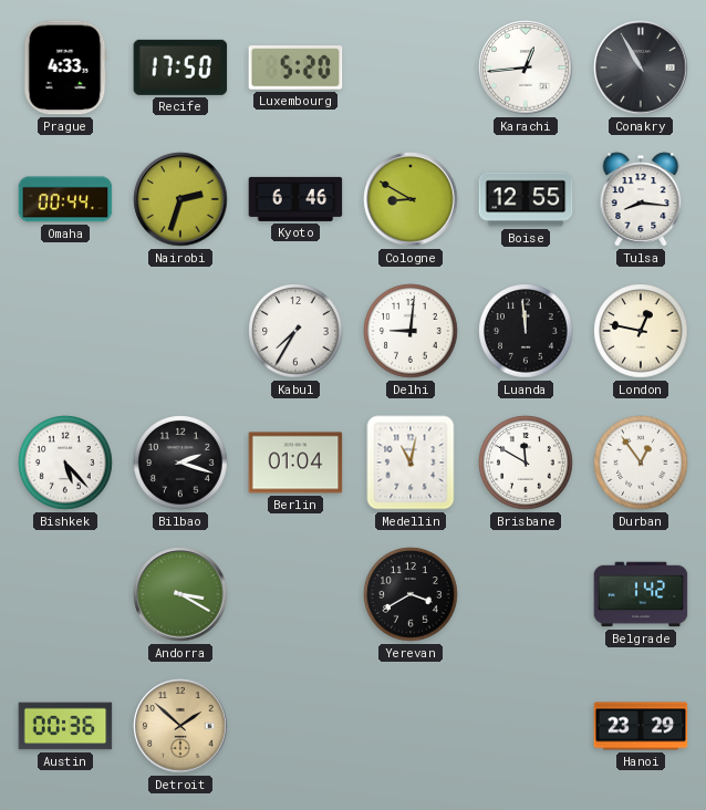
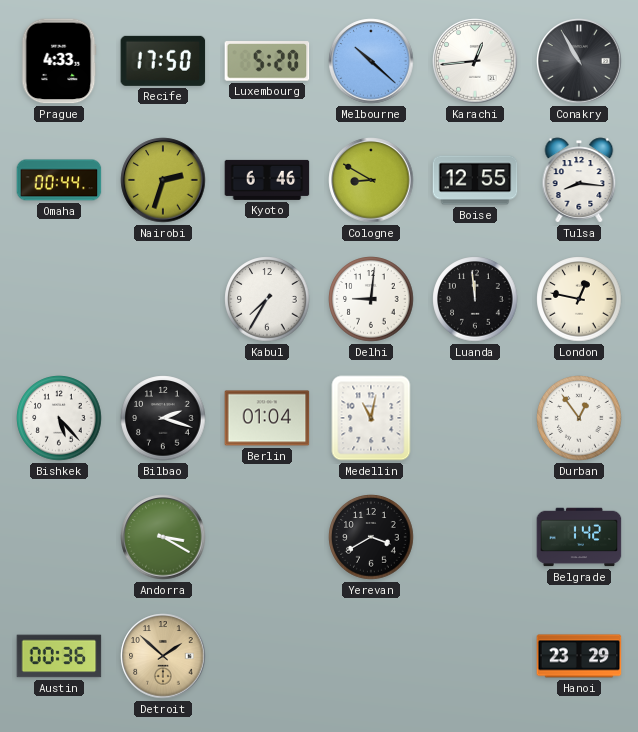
Melbourne: none -> 10:22
Brisbane: 11:50 -> none
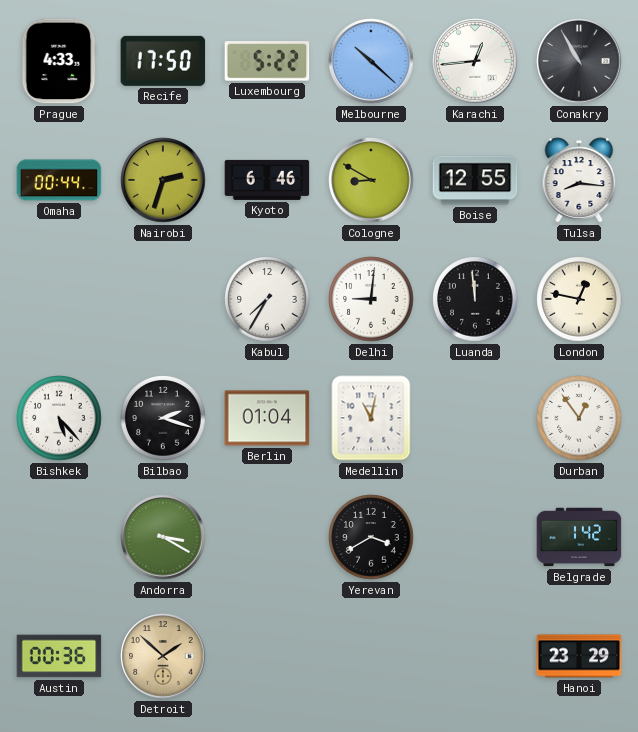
Luxembourg: 5:20 -> 5:22
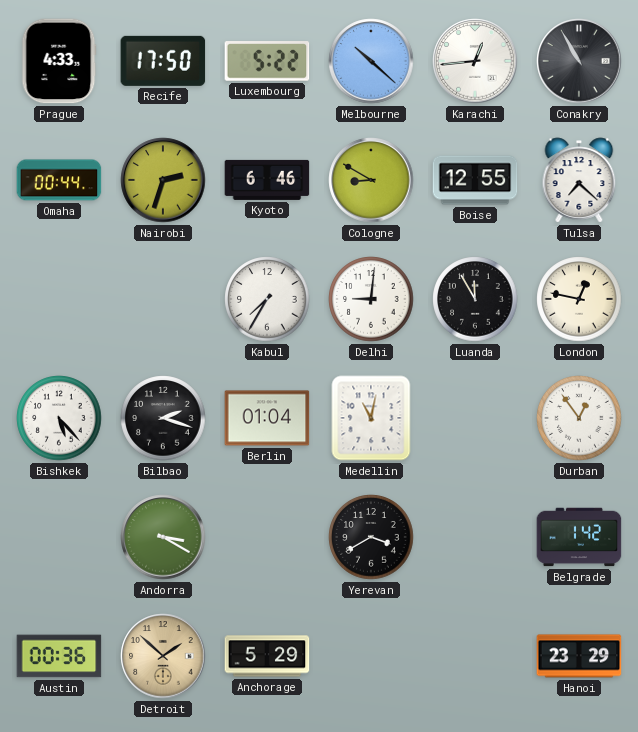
Tulsa: 8:16 -> 7:22
Luanda: 11:59 -> 11:55
Anchorage: none -> 5:29
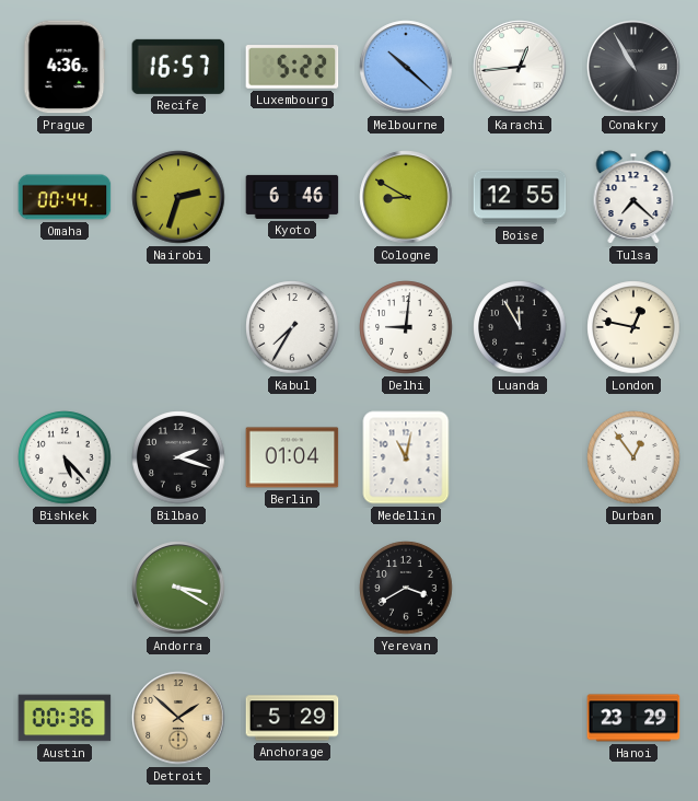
Prague: 4:33 -> 4:36
Recife: 17:50 -> 16:57
Belgrade: 1:42 -> none
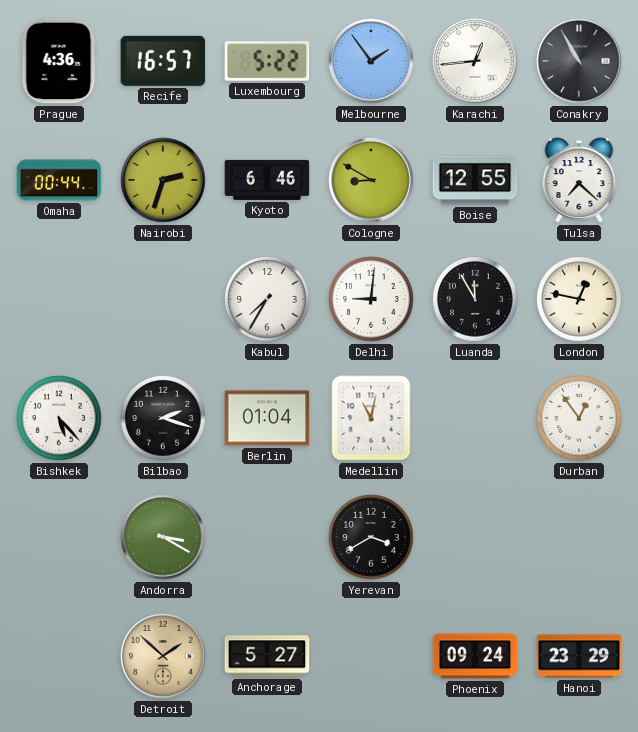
Melbourne: 10:22 -> 1:54
Austin: 00:36 -> none
Anchorage: 5:29 -> 5:27
Phoenix: none -> 09:24
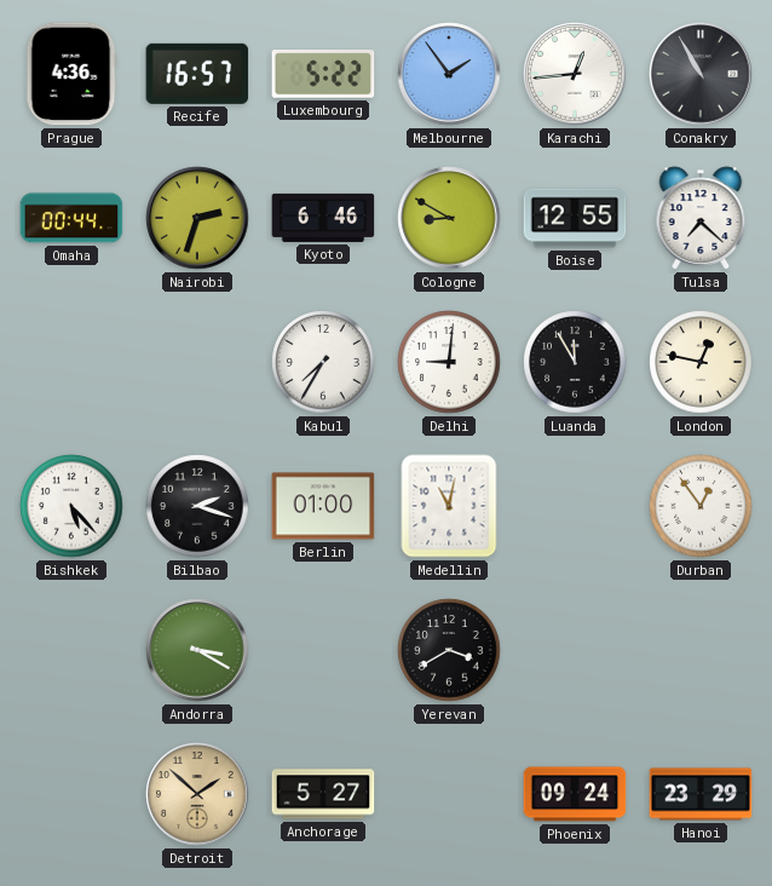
Berlin: 01:04 -> 01:00
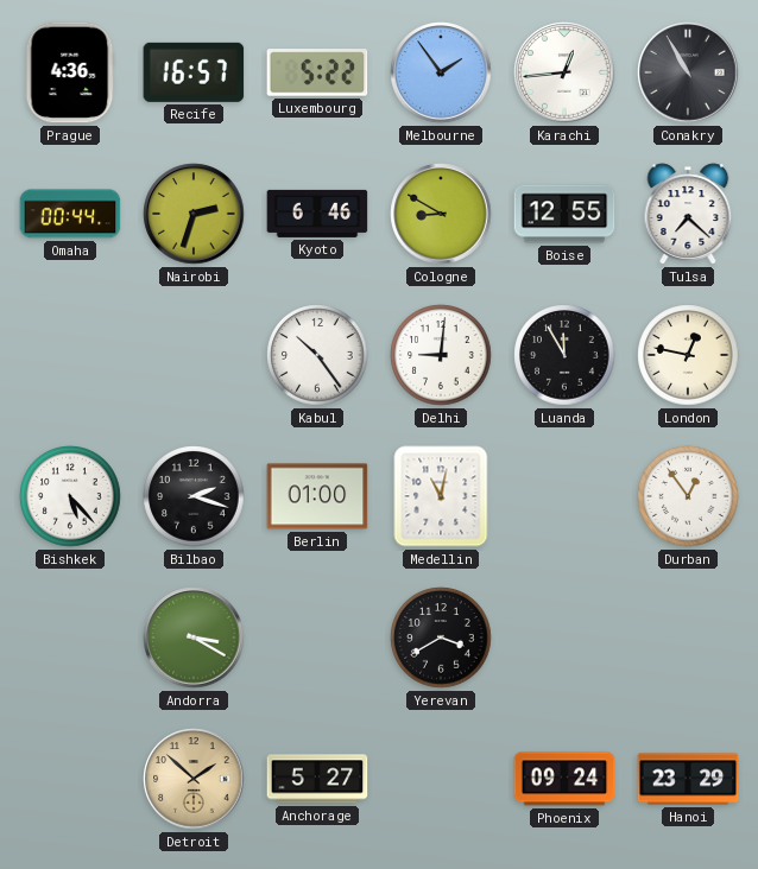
Kabul: 7:35 -> 10:24
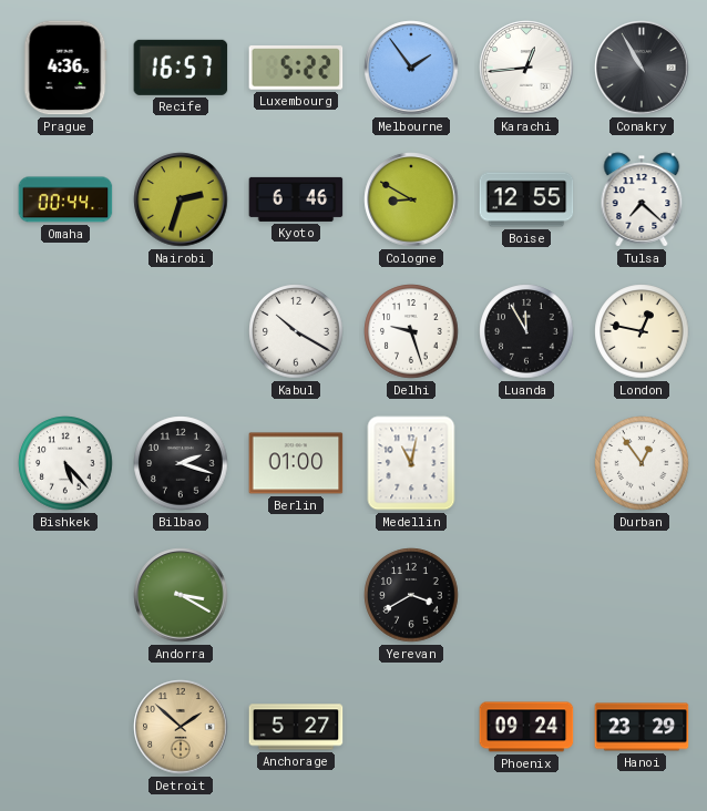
Kabul: 10:24 -> 10:20
Delhi: 9:01 -> 9:27
